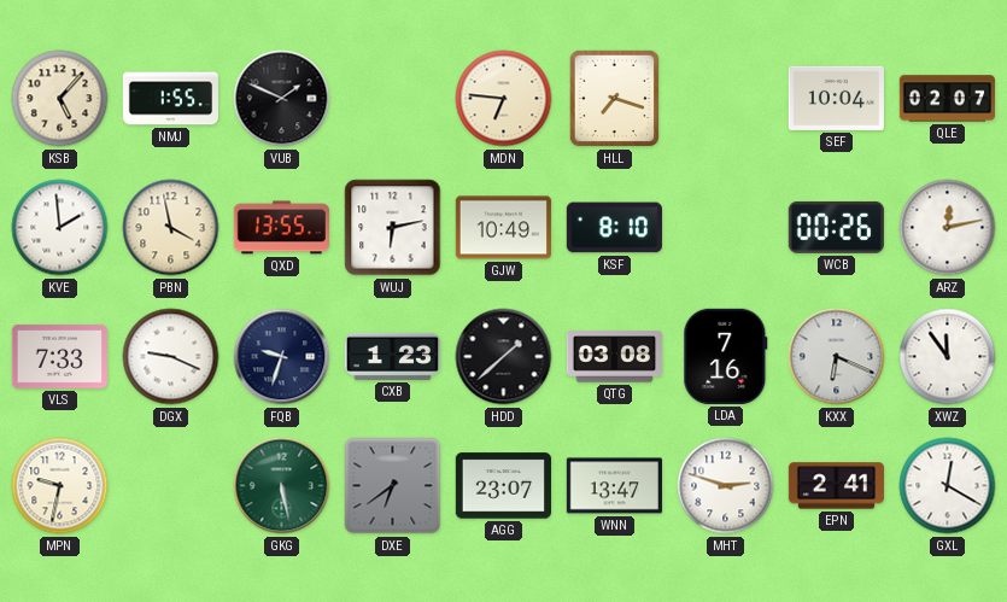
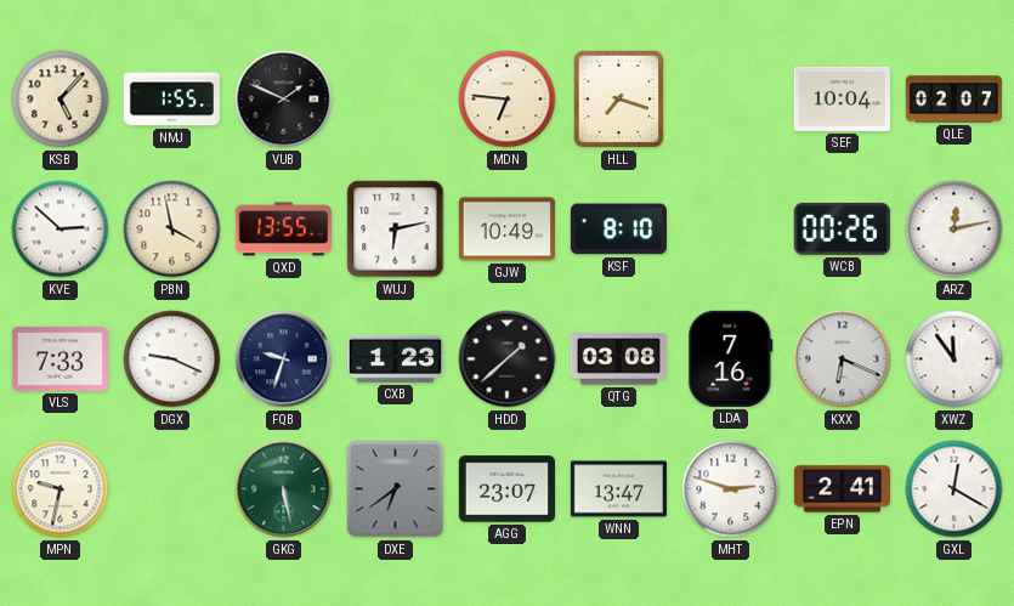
KVE: 1:59 -> 2:52
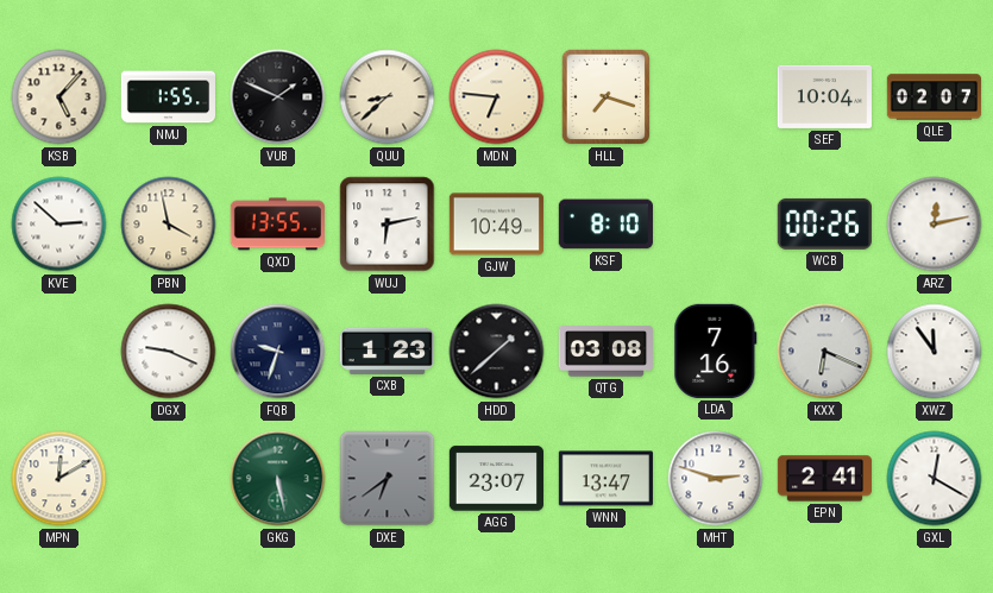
QUU: none -> 8:38
VLS: 7:33 -> none
MPN: 9:32 -> 12:10
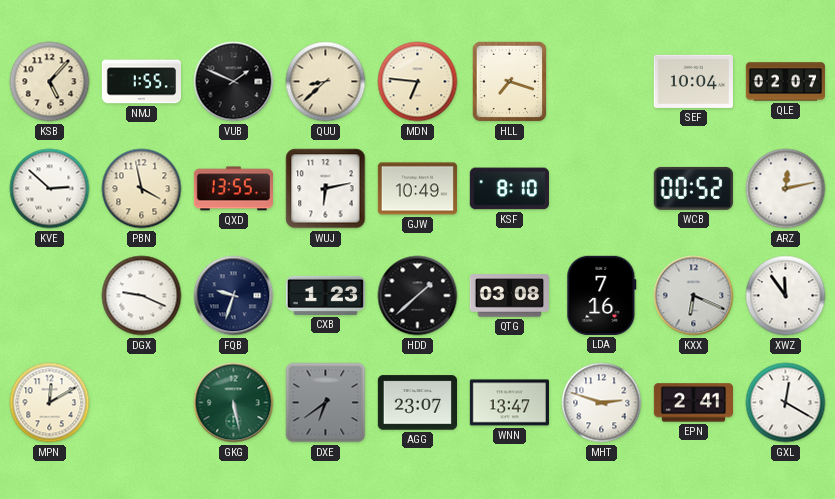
WCB: 00:26 -> 00:52
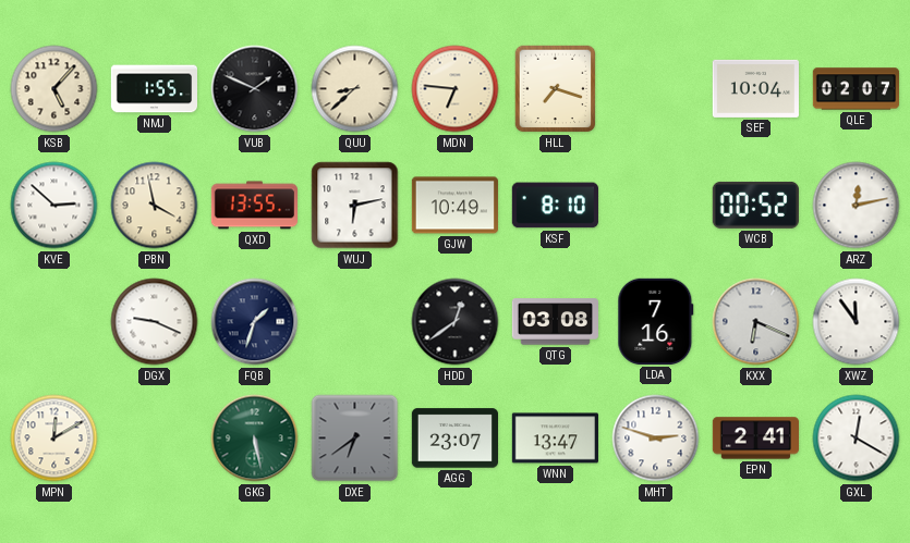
FQB: 9:33 -> 1:33
CXB: 1:23 -> none
HDD: 1:38 -> 12:39
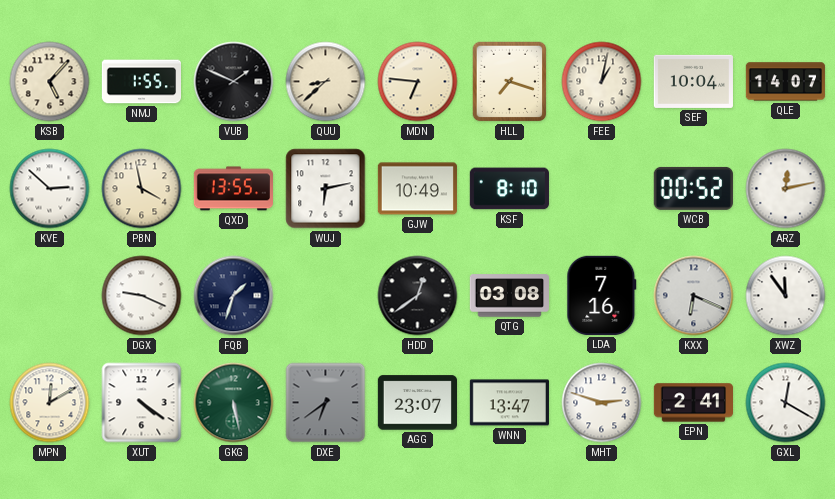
FEE: none -> 1:02
QLE: 02:07 -> 14:07
XUT: none -> 4:21
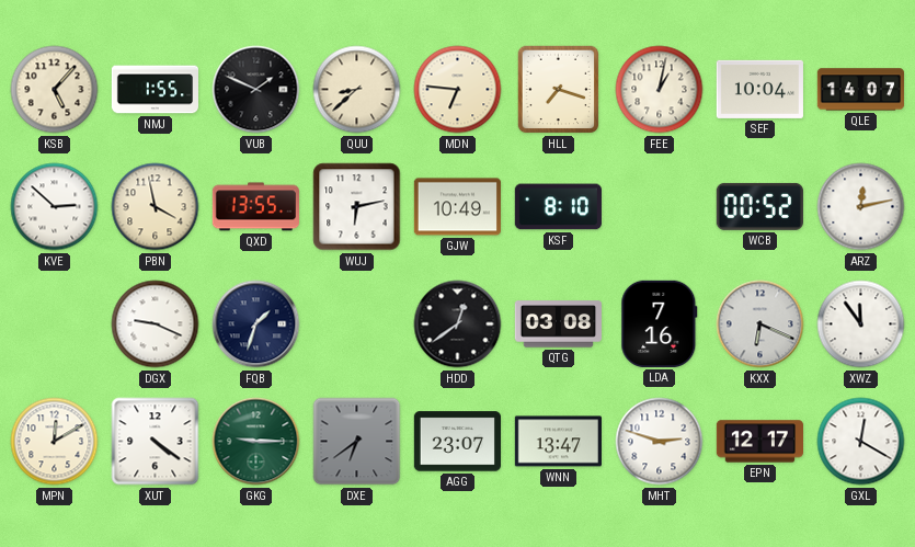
GKG: 5:28 -> 9:15
EPN: 2:41 -> 12:17
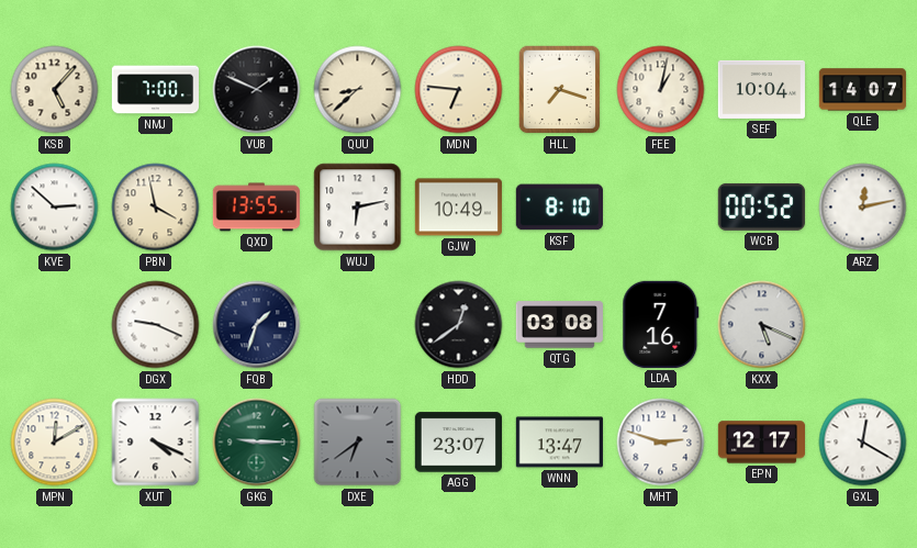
NMJ: 1:55 -> 7:00
KXX: 6:19 -> 5:19
XWZ: 11:54 -> none
XUT: 4:21 -> 4:19
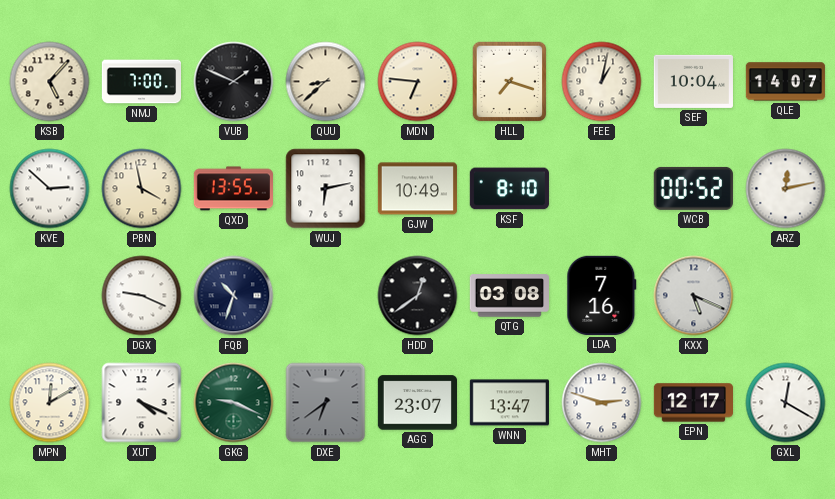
FQB: 1:33 -> 10:33
GKG: 9:15 -> 9:19
